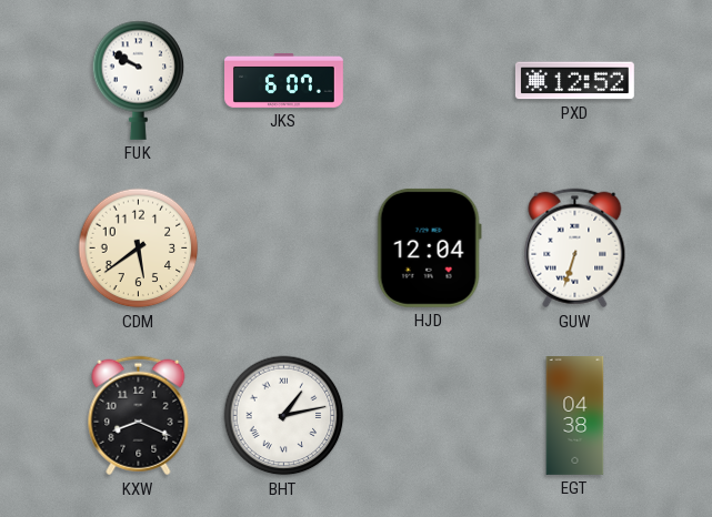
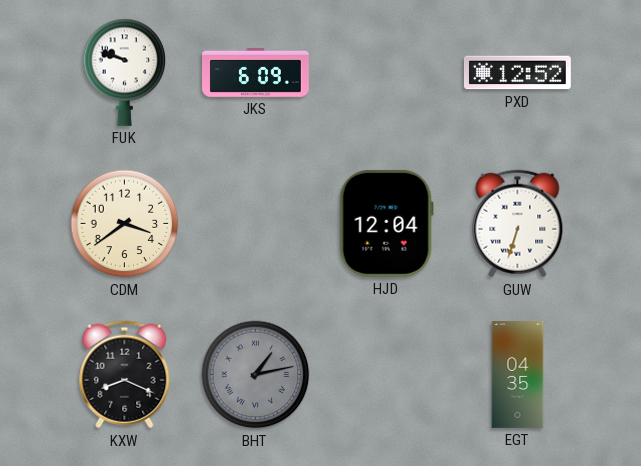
FUK: 9:50 -> 9:48
JKS: 6:07 -> 6:09
CDM: 5:39 -> 3:39
BHT dial: white -> grey
EGT: 04:38 -> 04:35
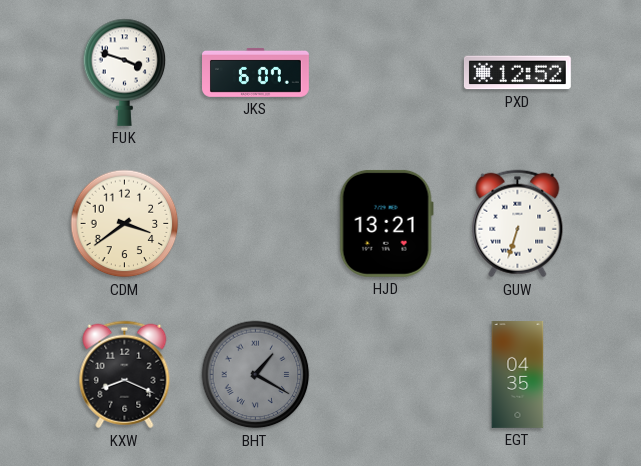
FUK: 9:48 -> 3:48
JKS: 6:09 -> 6:07
HJD: 12:04 -> 13:21
BHT: 1:13 -> 1:20
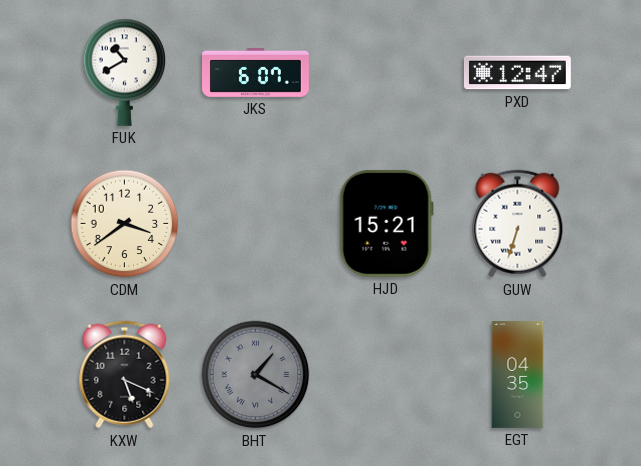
FUK: 3:48 -> 10:40
PXD: 12:52 -> 12:47
HJD: 13:21 -> 15:21
KXW: 8:19 -> 5:19
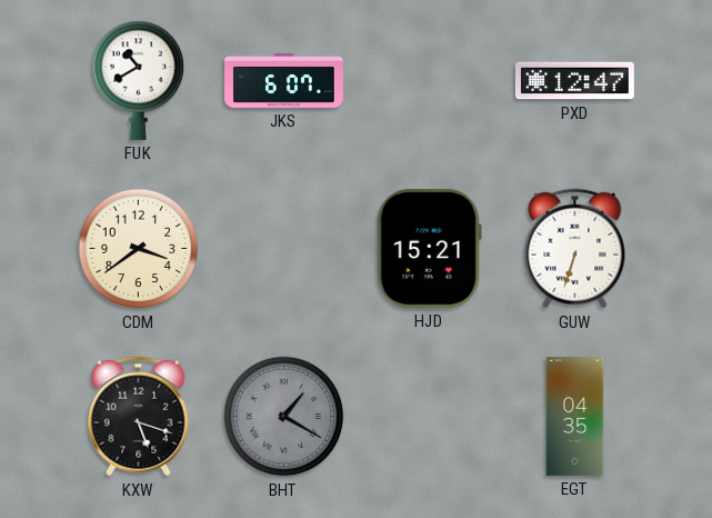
KXW: 5:19 -> 5:18
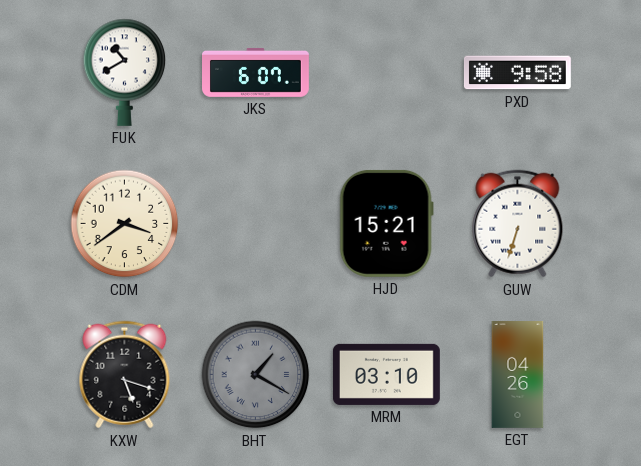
PXD: 12:47 -> 9:58
MRM: none -> 03:10
EGT: 04:35 -> 04:26
